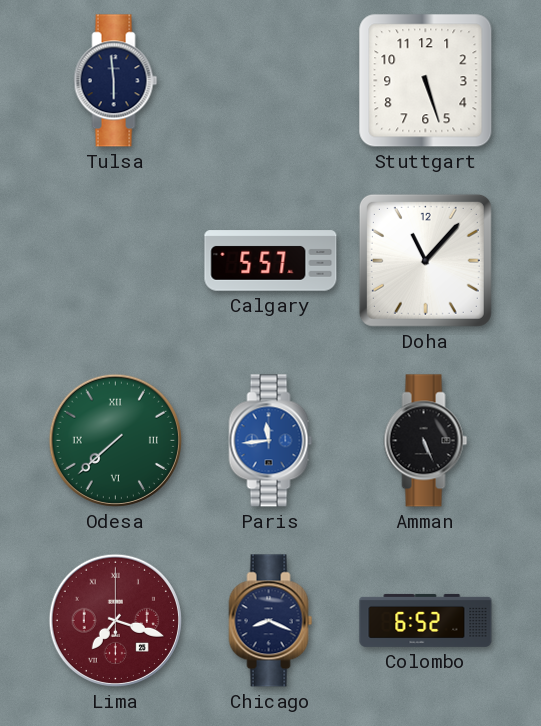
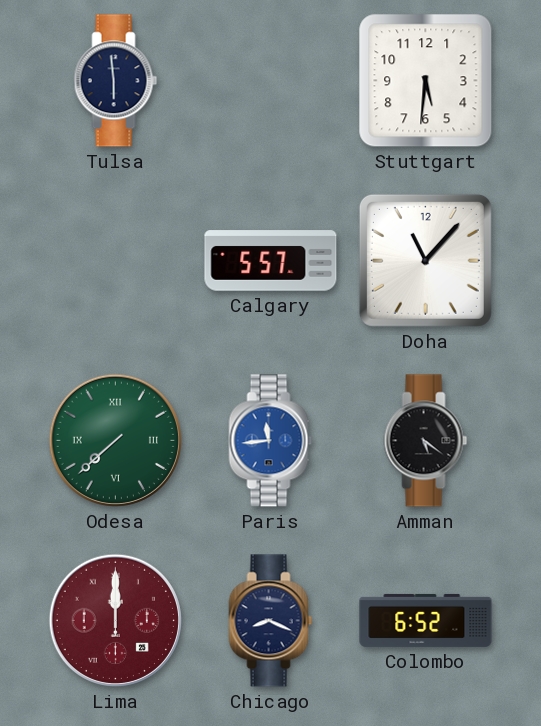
Stuttgart: 5:27 -> 5:31
Amman: 5:26 -> 5:21
Lima: 7:18 -> 12:00
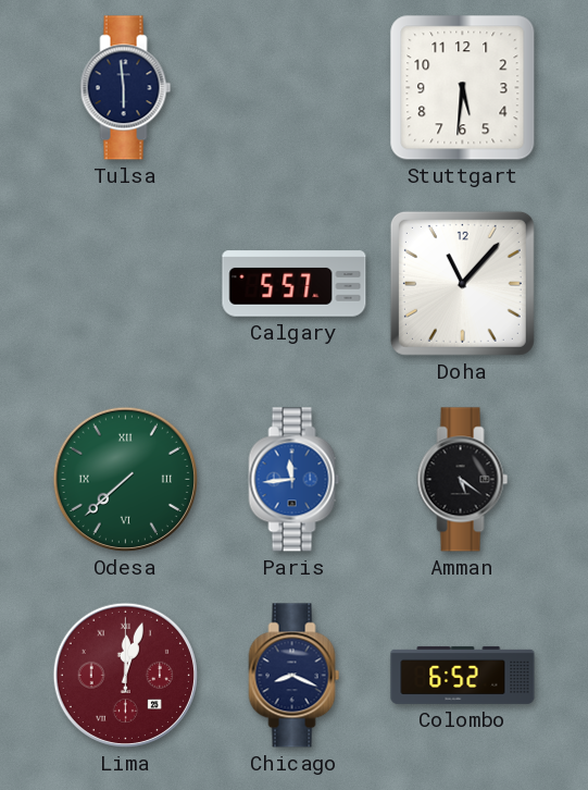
Lima: 12:00 -> 12:03
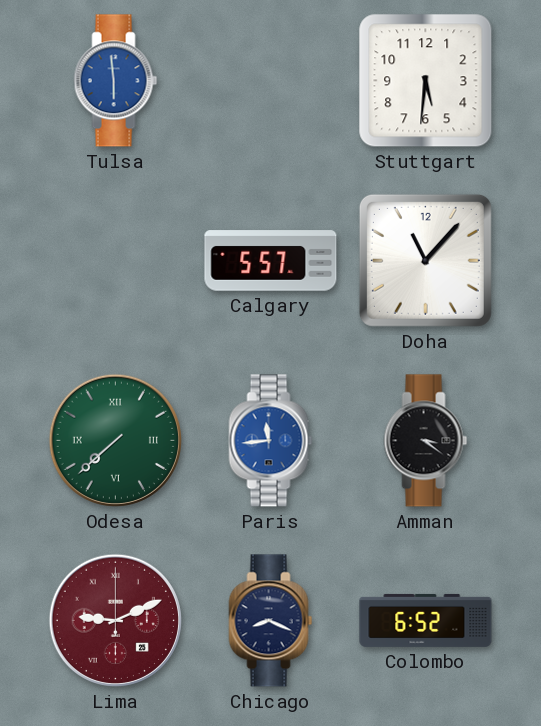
Tulsa dial: navy -> blue
Amman: 5:21 -> 3:21
Lima: 12:03 -> 9:11
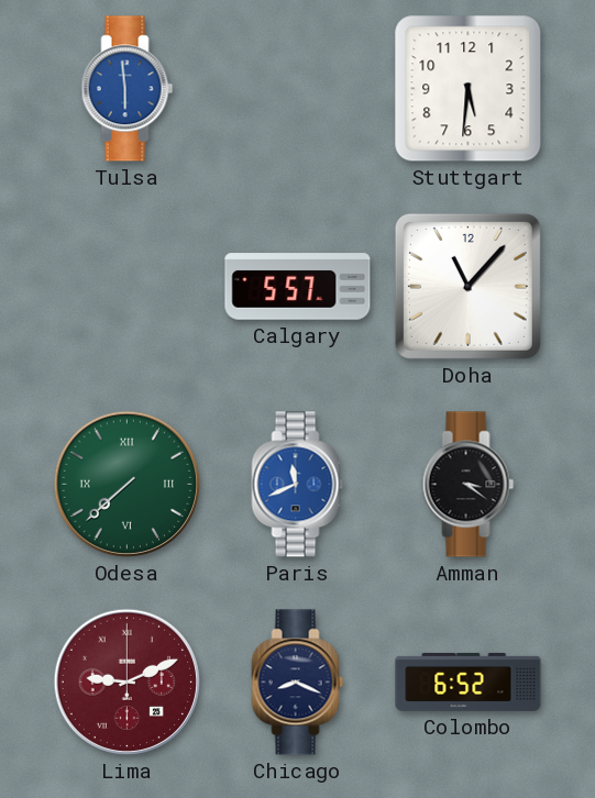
Paris: 11:44 -> 11:41
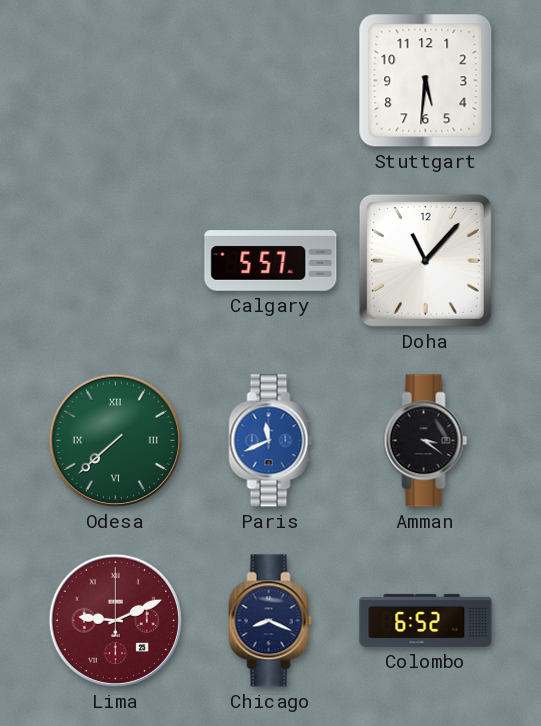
Tulsa: 5:59 -> none
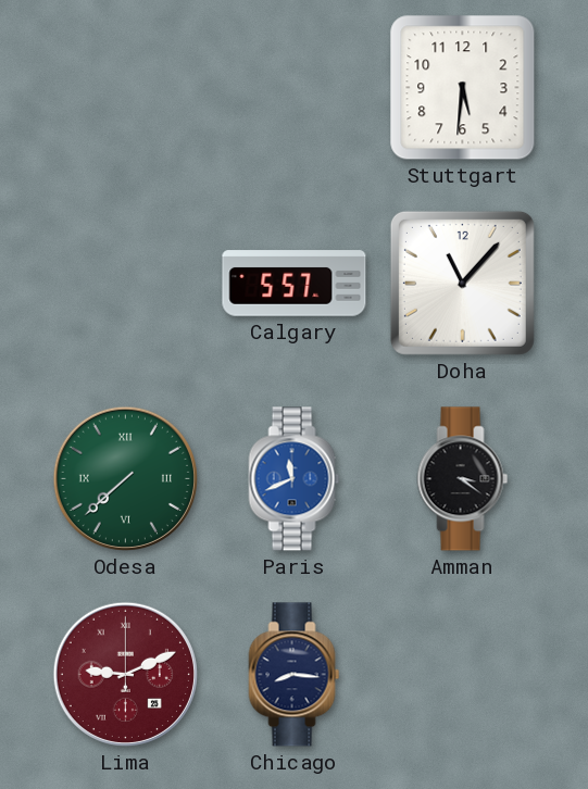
Chicago: 8:19 -> 8:16
Colombo: 6:52 -> none
